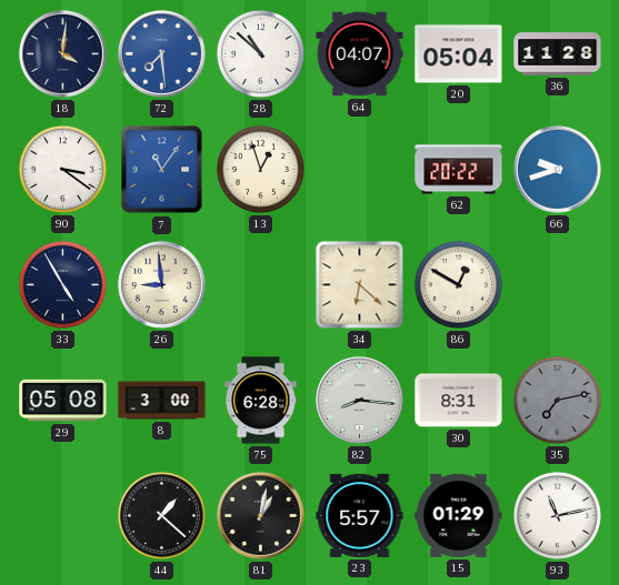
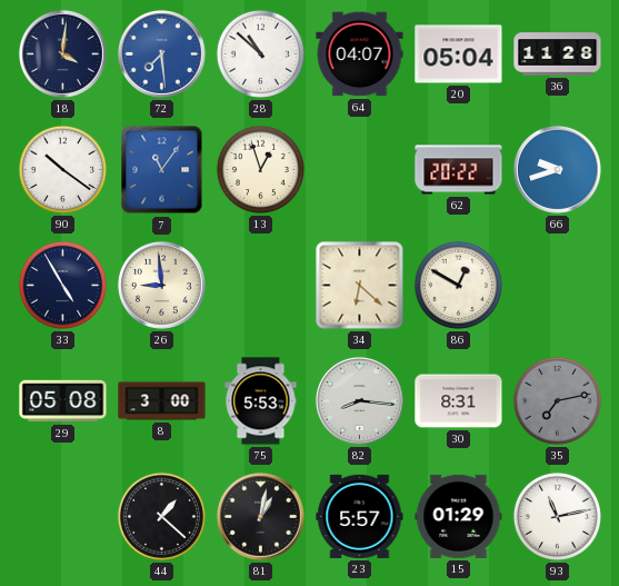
90: 3:21 -> 10:21
75: 6:28 -> 5:53
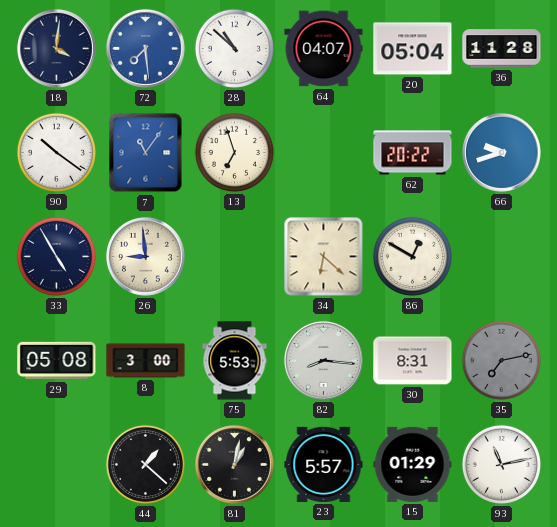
13: 12:57 -> 6:57
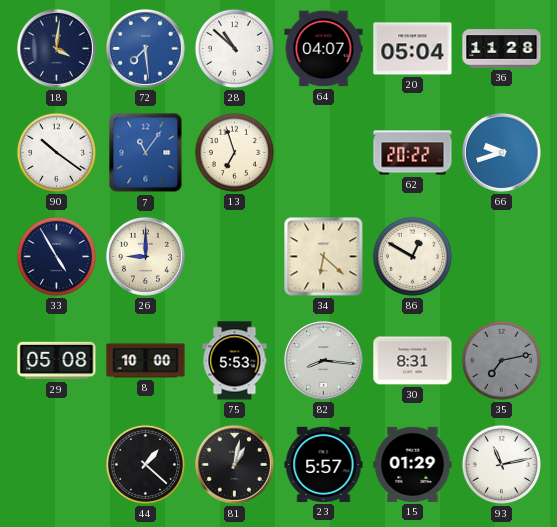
26: 8:59 -> 9:00
8: 3:00 -> 10:00
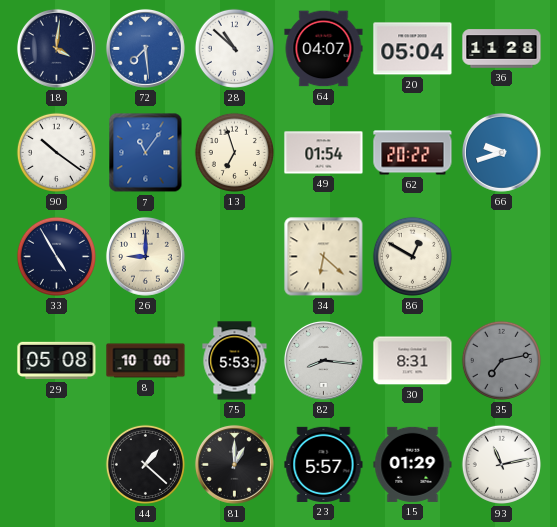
49: none -> 01:54
81: 1:02 -> 1:00
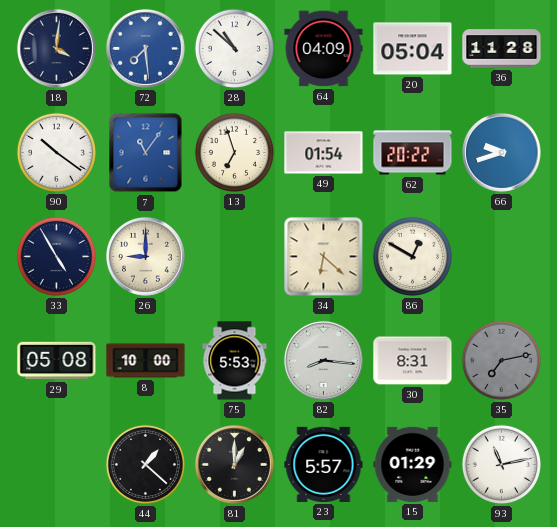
64: 04:07 -> 04:09
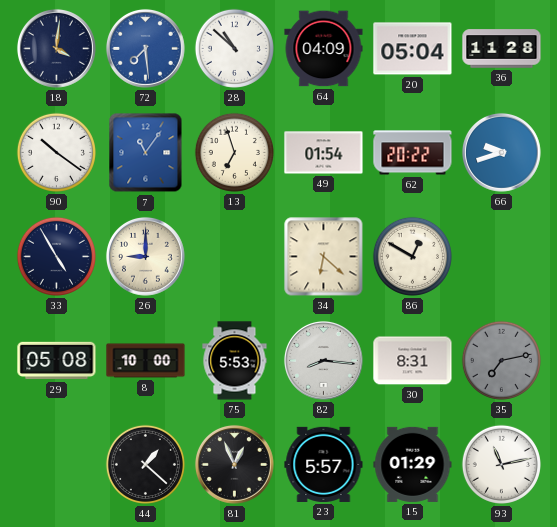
81: 1:00 -> 12:56
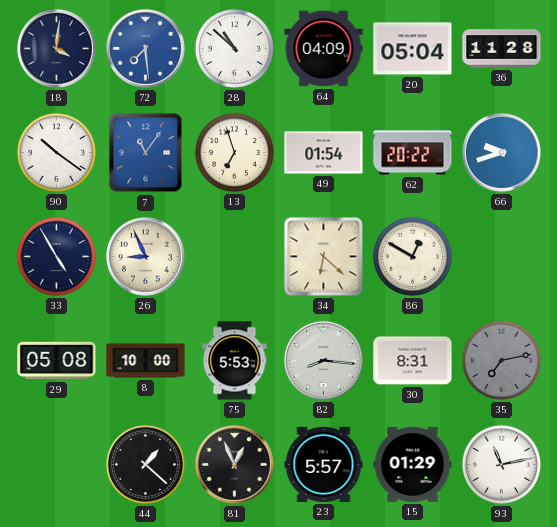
26: 9:00 -> 8:56
